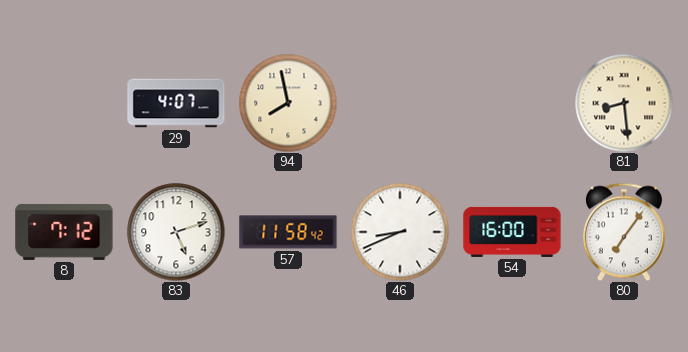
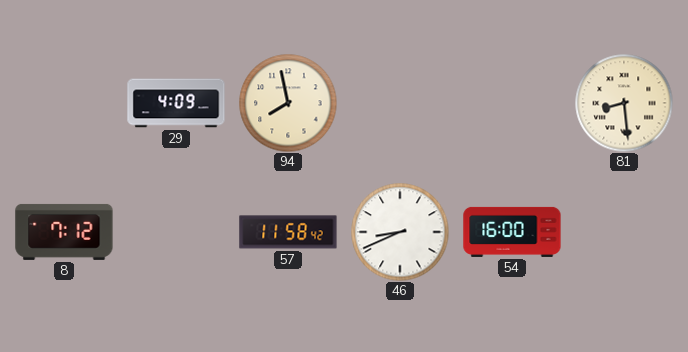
29: 4:07 -> 4:09
83: 5:12 -> none
80: 7:06 -> none
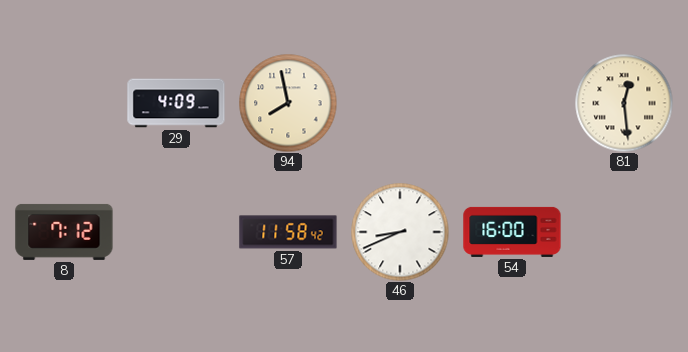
81: 8:29 -> 12:29
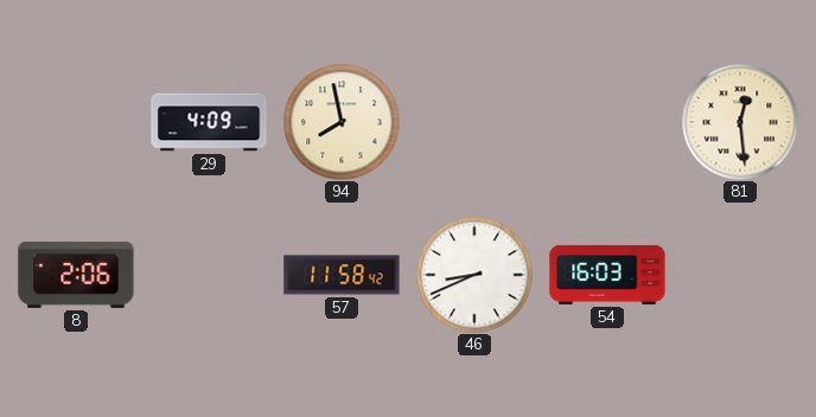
8: 7:12 -> 2:06
54: 16:00 -> 16:03
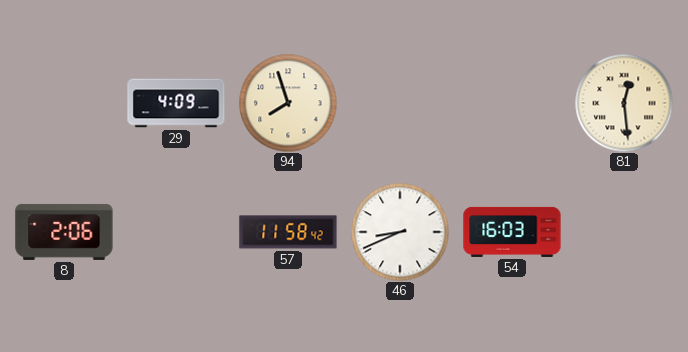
94: 7:58 -> 7:57
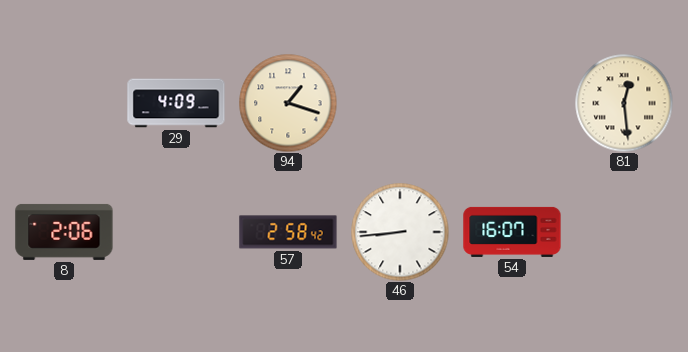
94: 7:57 -> 1:18
57: 11:58 -> 2:58
46: 8:41 -> 8:44
54: 16:03 -> 16:07
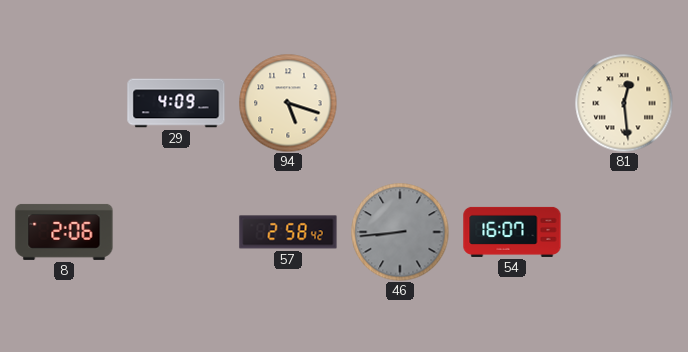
94: 1:18 -> 5:18
46 dial: white -> grey
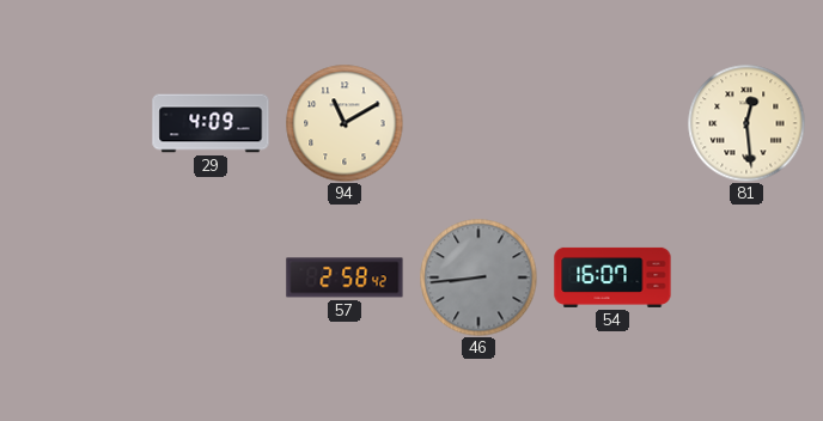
94: 5:18 -> 11:10
8: 2:06 -> none
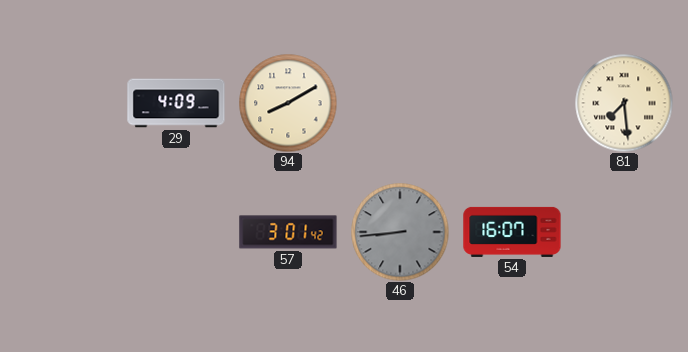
94: 11:10 -> 8:10
81: 12:29 -> 7:29
57: 2:58 -> 3:01
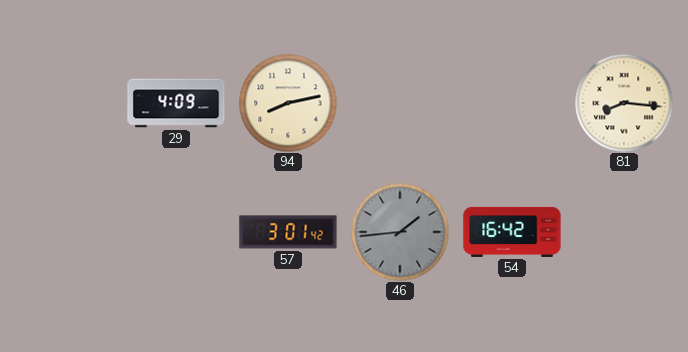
94: 8:10 -> 8:13
81: 7:29 -> 8:16
46: 8:44 -> 1:44
54: 16:07 -> 16:42
